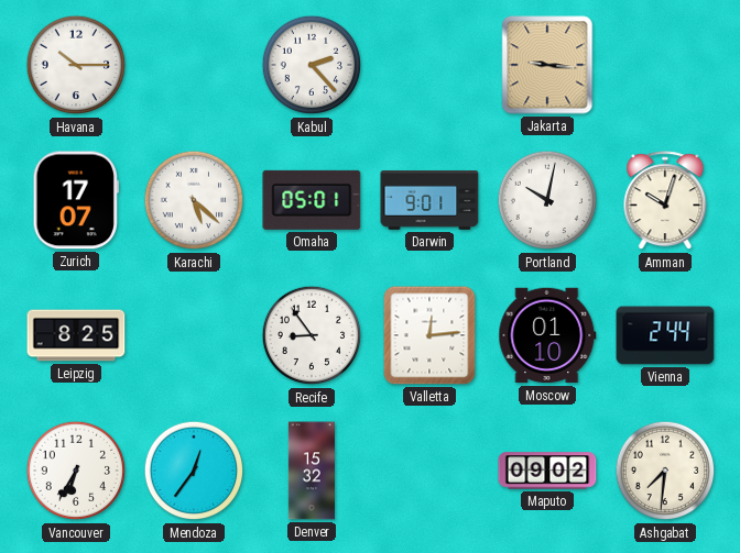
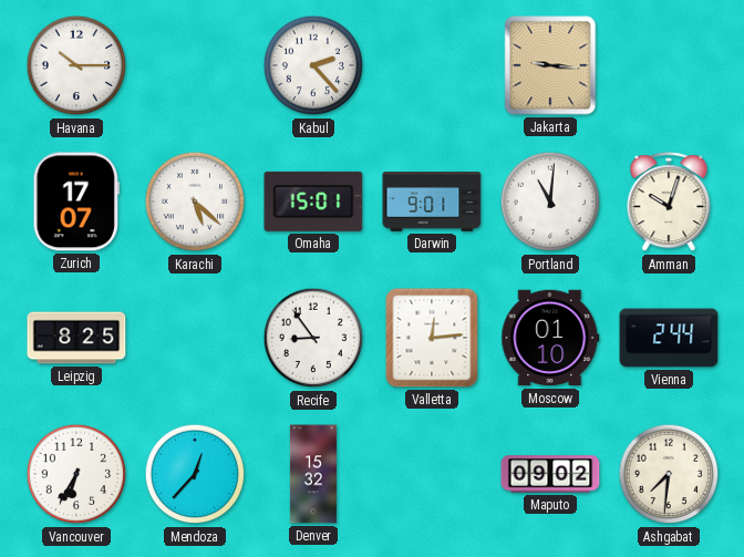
Omaha: 05:01 -> 15:01
Portland: 10:02 -> 11:01
Mendoza: 12:36 -> 12:37
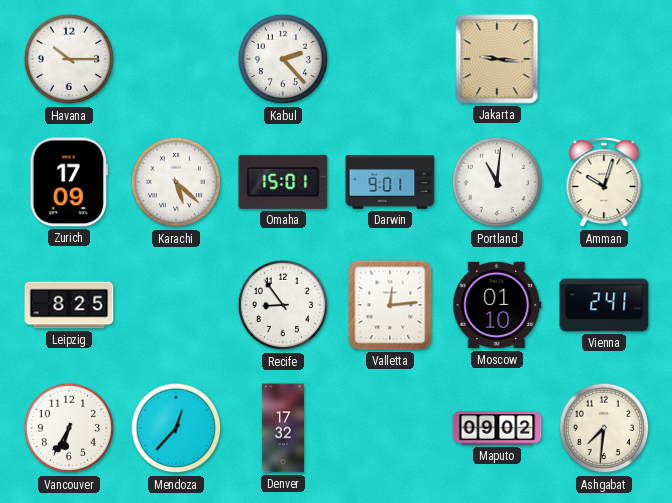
Zurich: 17:07 -> 17:09
Vienna: 2:44 -> 2:41
Denver: 15:32 -> 17:32
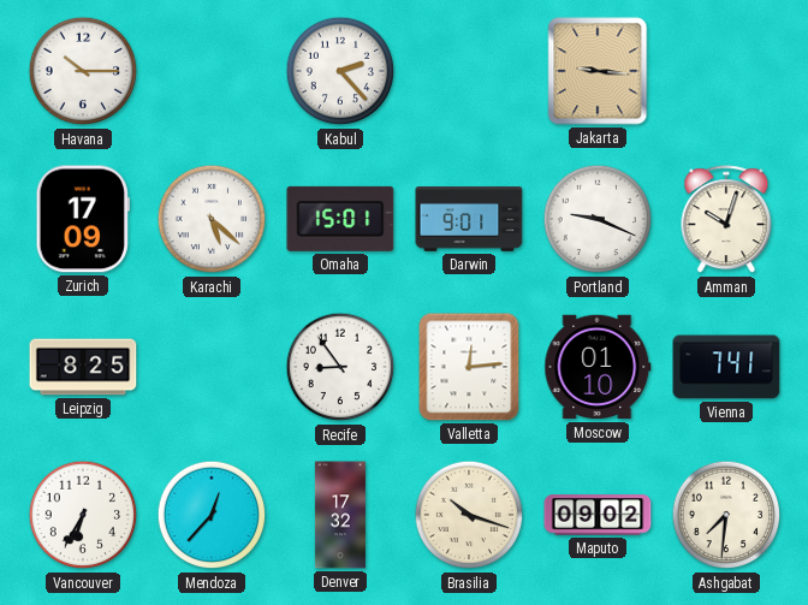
Portland: 11:01 -> 9:19
Vienna: 2:41 -> 7:41
Brasilia: none -> 10:18
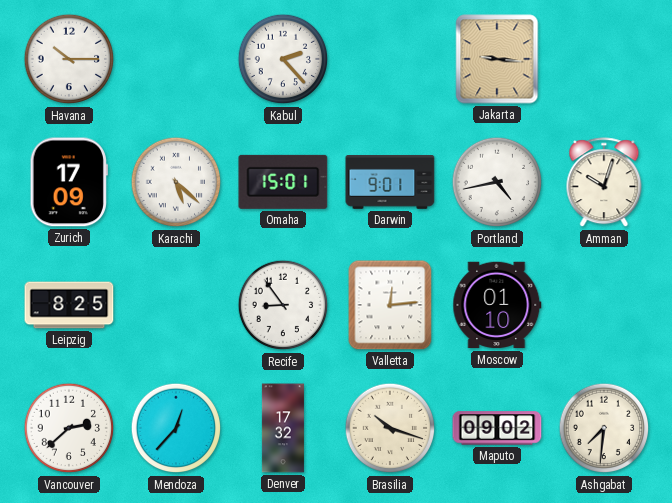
Portland: 9:19 -> 4:43
Vienna: 7:41 -> none
Vancouver: 6:35 -> 2:38
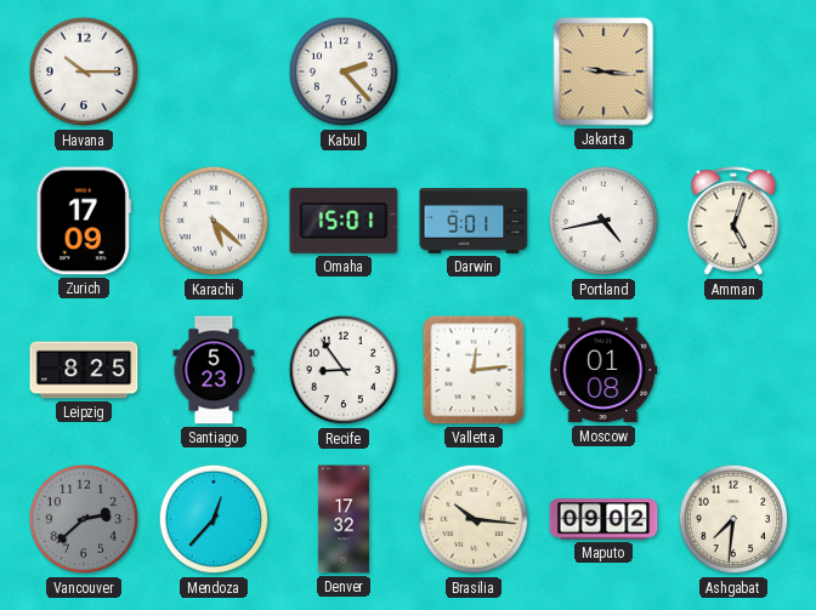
Amman: 10:03 -> 5:03
Santiago: none -> 5:23
Moscow: 01:10 -> 01:08
Vancouver dial: white -> grey
Brasilia: 10:18 -> 10:16
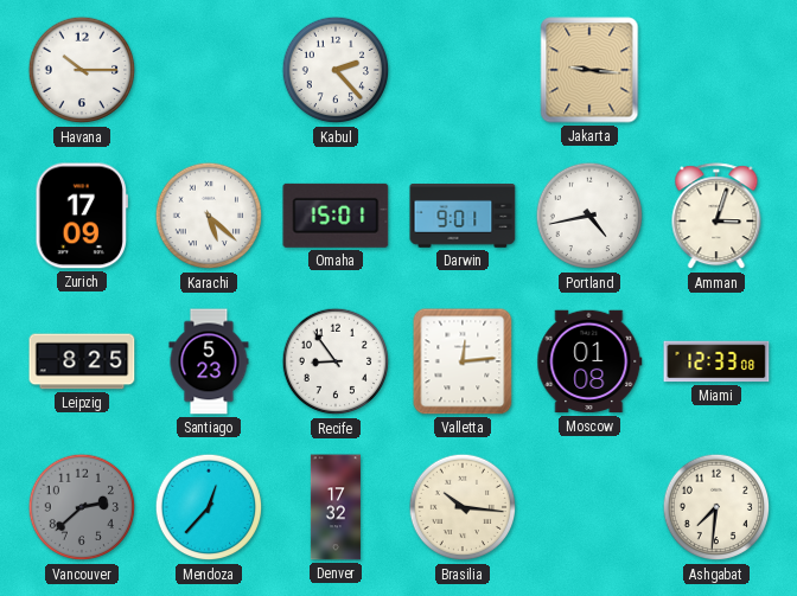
Amman: 5:03 -> 3:03
Miami: none -> 12:33
Maputo: 09:02 -> none
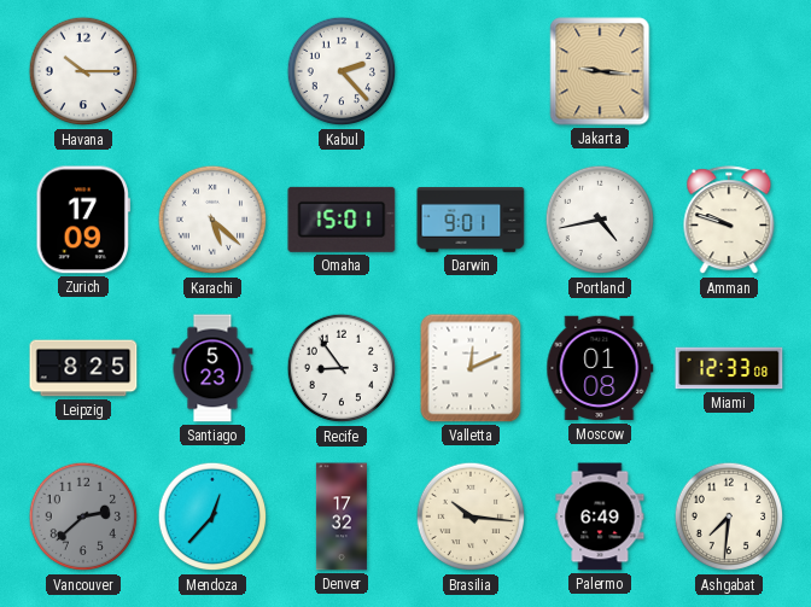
Amman: 3:03 -> 9:48
Valletta: 12:14 -> 12:11
Palermo: none -> 6:49
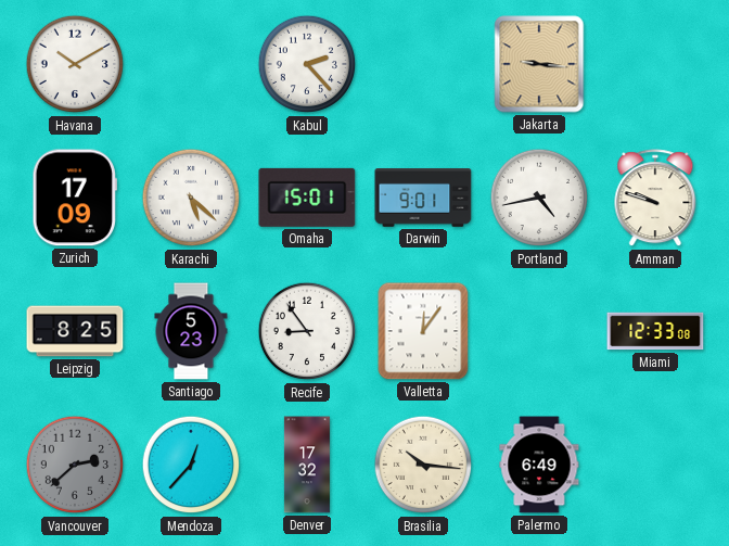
Havana: 10:15 -> 10:10
Valletta: 12:11 -> 12:06
Moscow: 01:08 -> none
Ashgabat: 7:31 -> none
